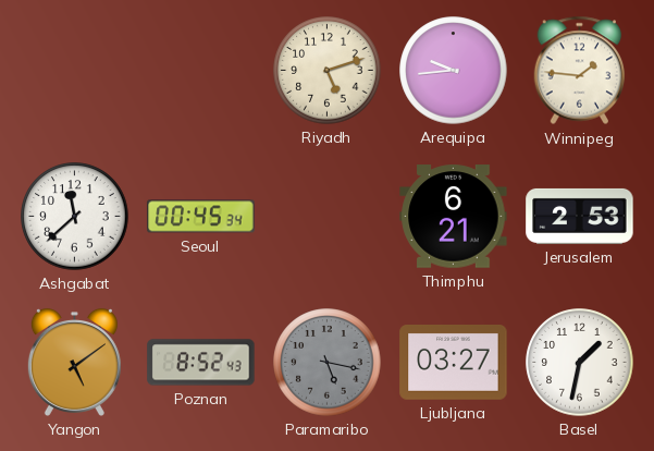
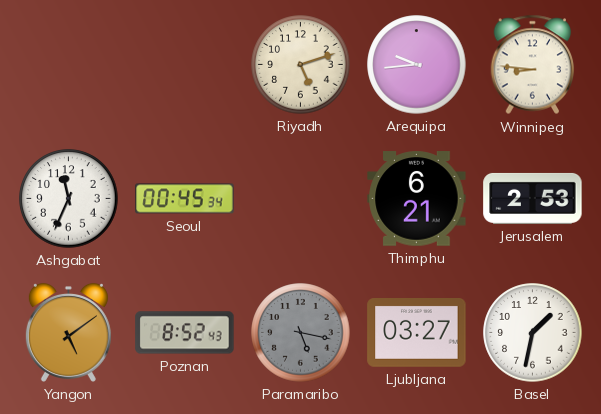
Winnipeg: 1:46 -> 8:46
Ashgabat: 11:38 -> 11:34
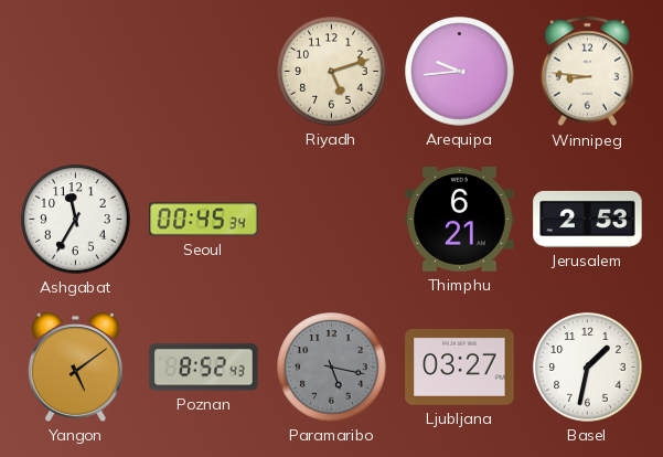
Ashgabat: 11:34 -> 11:35
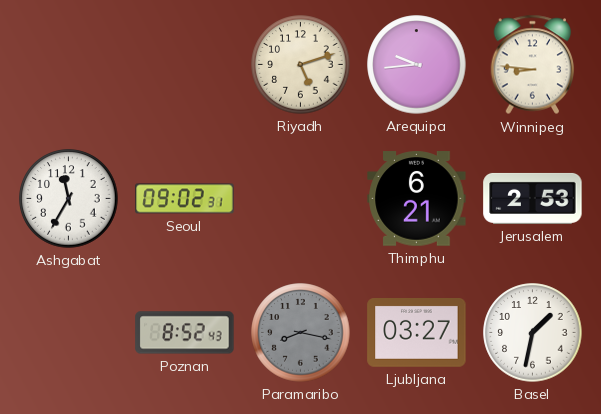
Seoul: 00:45 -> 09:02
Yangon: 5:09 -> none
Paramaribo: 5:17 -> 8:17
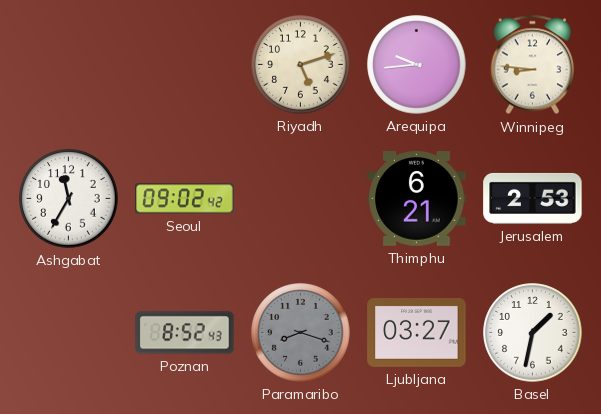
Seoul: 09:02:31 -> 09:02:42
Paramaribo: 8:17 -> 8:18
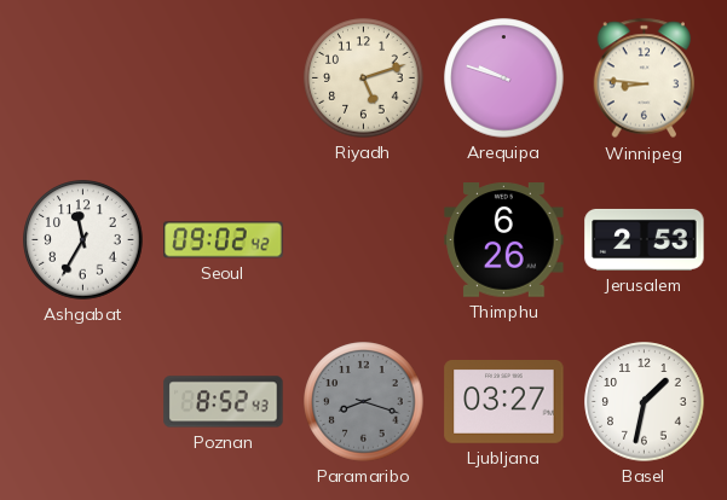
Arequipa: 9:44 -> 9:48
Thimphu: 6:21 -> 6:26
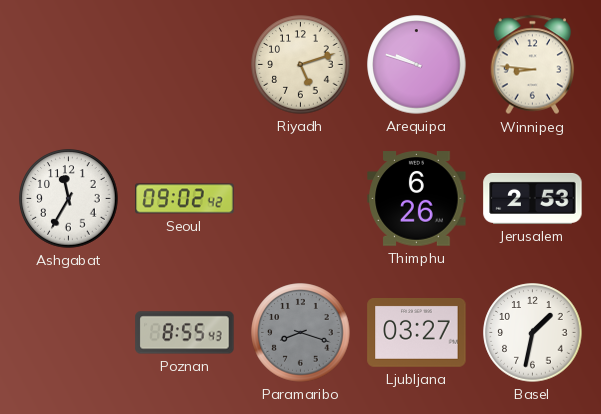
Poznan: 8:52 -> 8:55
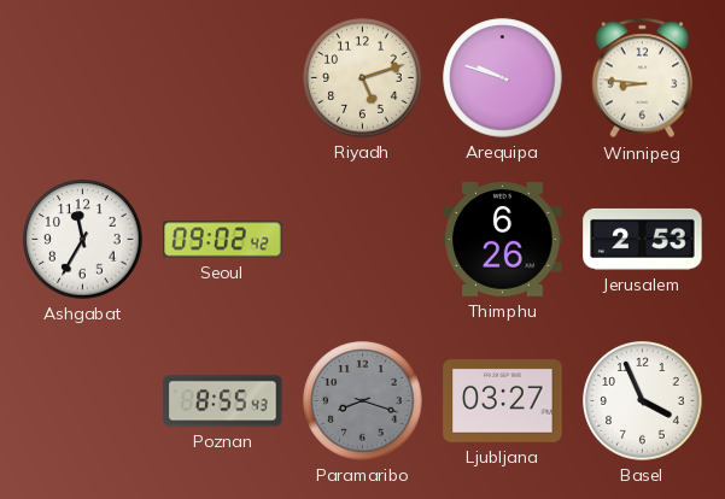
Basel: 1:32 -> 3:56
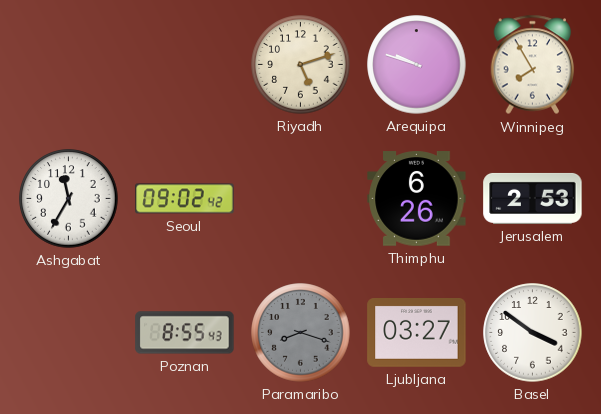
Winnipeg: 8:46 -> 7:55
Basel: 3:56 -> 3:51
